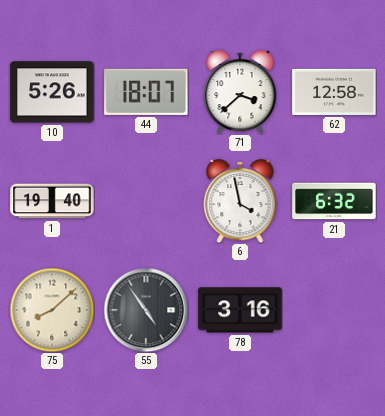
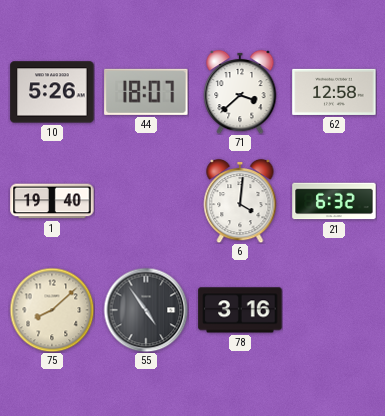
6: 3:58 -> 4:01
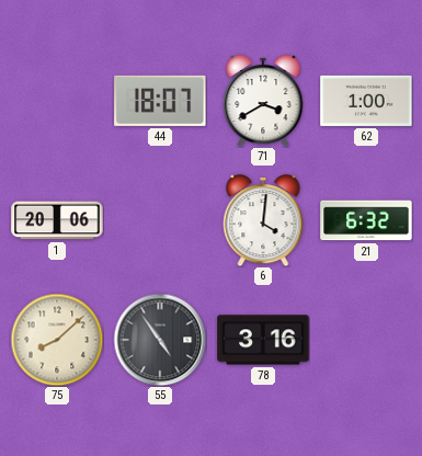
10: 5:26 -> none
71: 3:38 -> 3:40
62: 12:58 -> 1:00
1: 19:40 -> 20:06
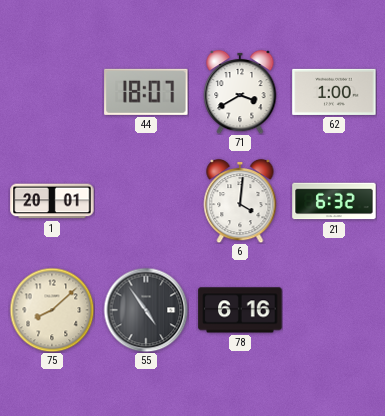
1: 20:06 -> 20:01
78: 3:16 -> 6:16
